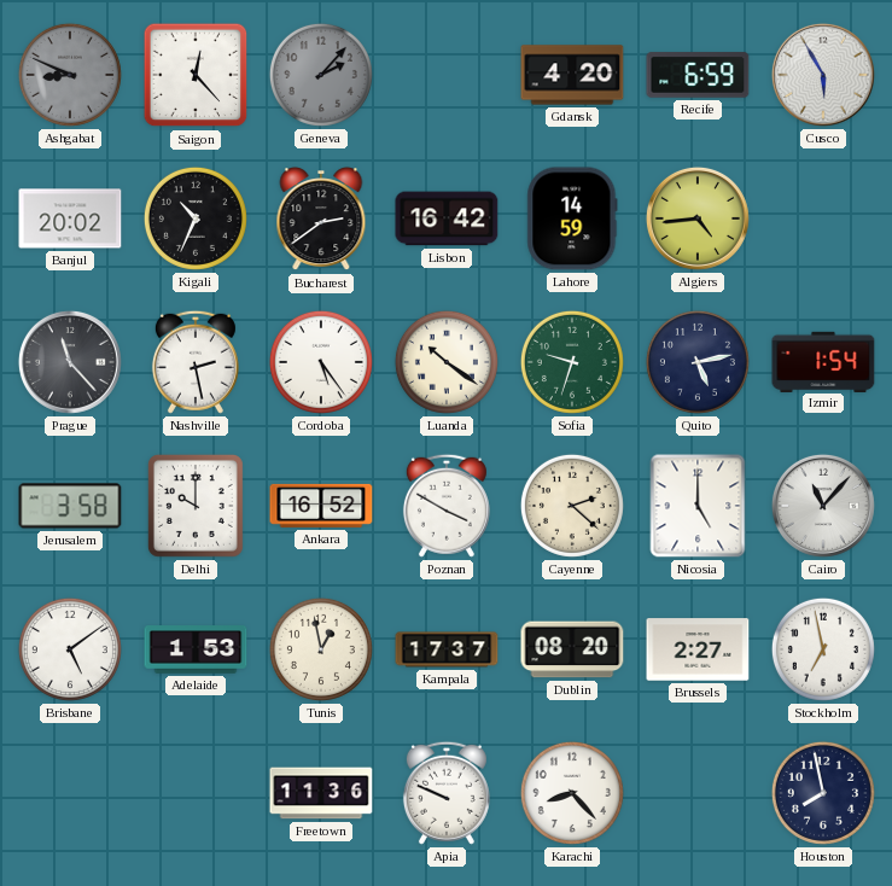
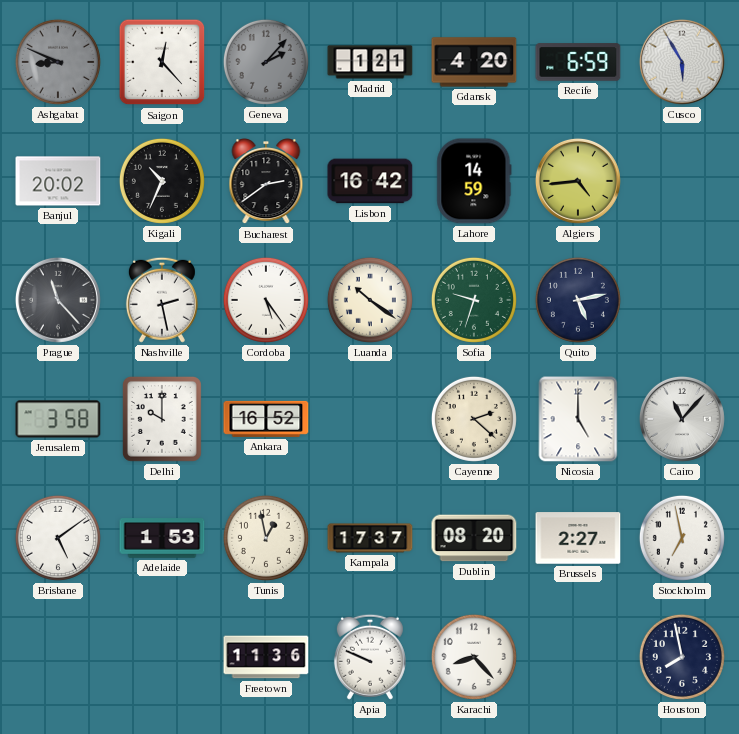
Madrid: none -> 1:21
Izmir: 1:54 -> none
Poznan: 3:50 -> none
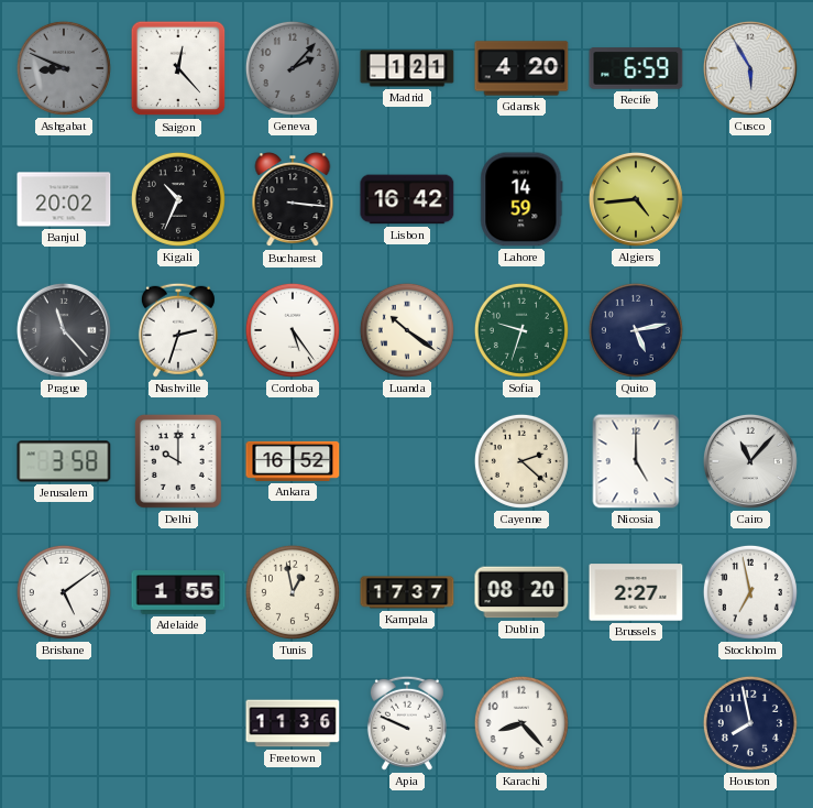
Bucharest: 2:39 -> 3:16
Nashville: 2:28 -> 2:33
Adelaide: 1:53 -> 1:55
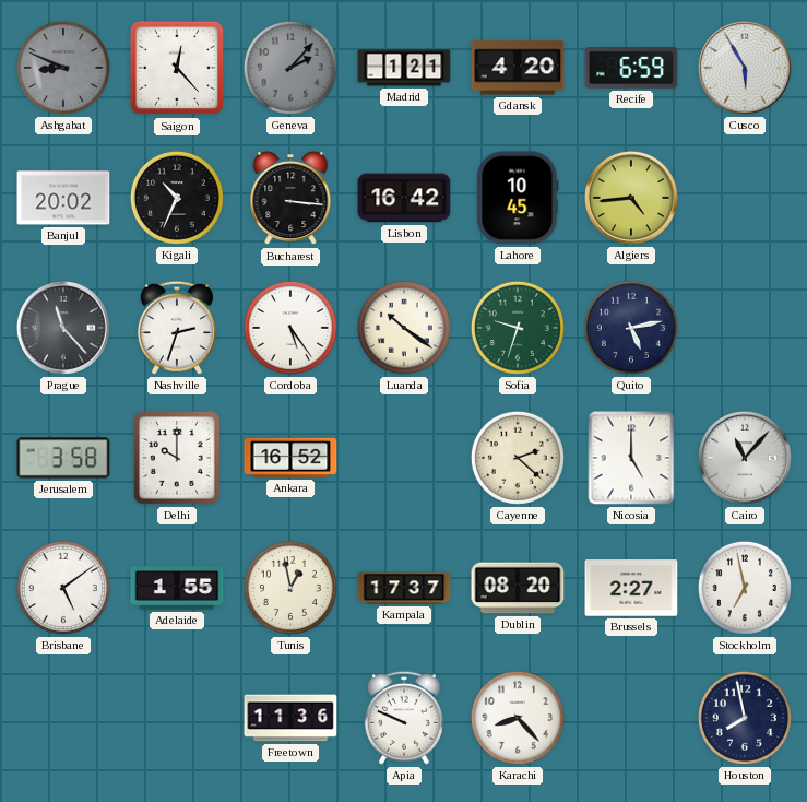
Lahore: 14:59 -> 10:45
